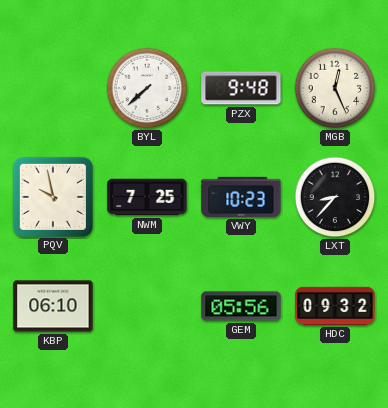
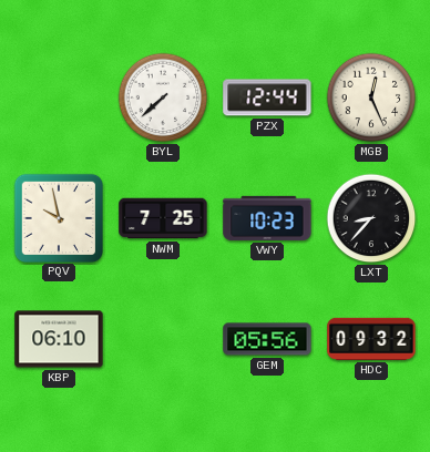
PZX: 9:48 -> 12:44
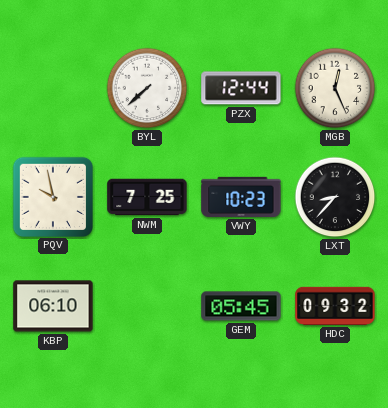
GEM: 05:56 -> 05:45
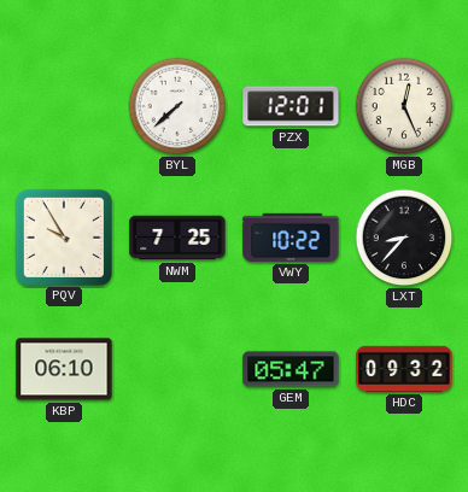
PZX: 12:44 -> 12:01
PQV: 9:58 -> 9:55
VWY: 10:23 -> 10:22
GEM: 05:45 -> 05:47
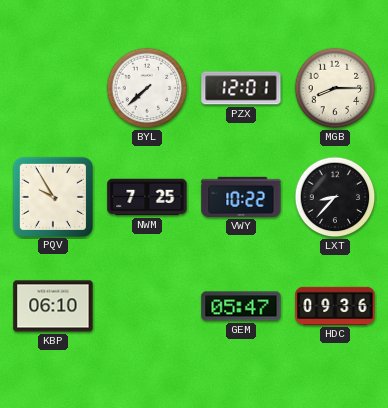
MGB: 12:26 -> 8:15
HDC: 09:32 -> 09:36
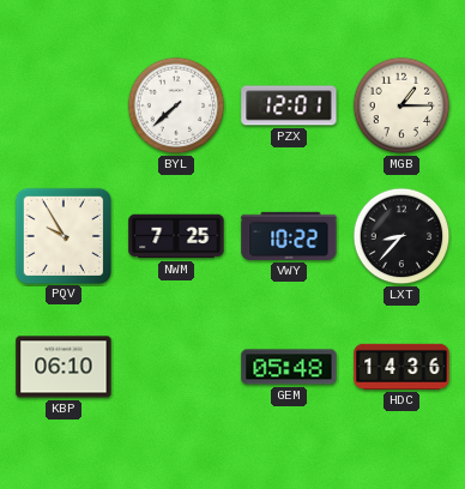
MGB: 8:15 -> 1:15
GEM: 05:47 -> 05:48
HDC: 09:36 -> 14:36
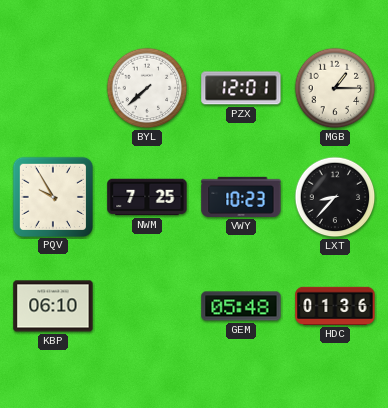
VWY: 10:22 -> 10:23
HDC: 14:36 -> 01:36
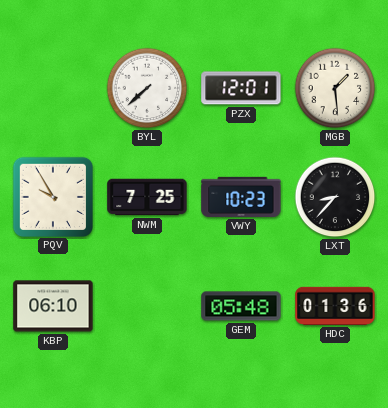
MGB: 1:15 -> 1:29
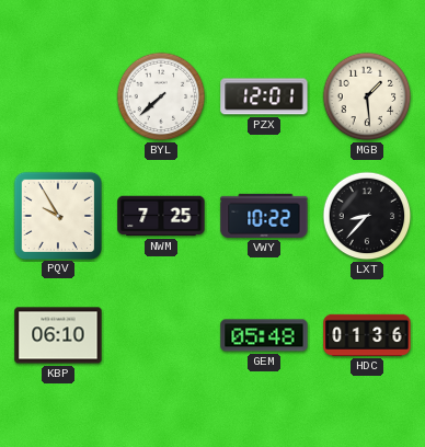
VWY: 10:23 -> 10:22
